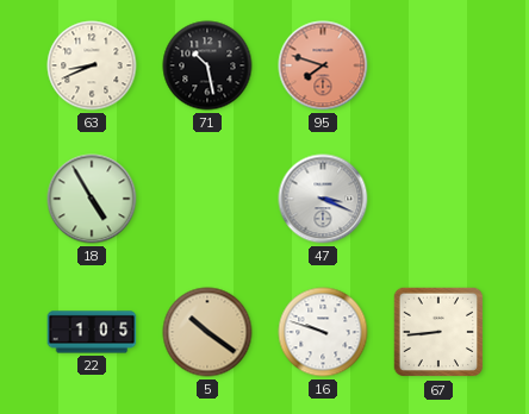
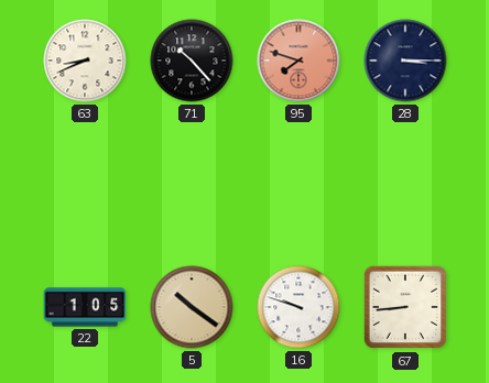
71: 10:28 -> 10:23
28: none -> 3:15
18: 4:55 -> none
47: 3:19 -> none
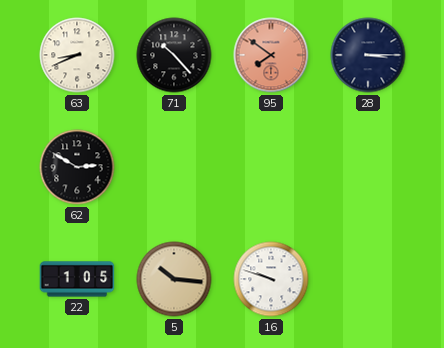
95: 7:48 -> 7:51
62: none -> 2:50
5: 10:21 -> 10:16
67: 8:44 -> none
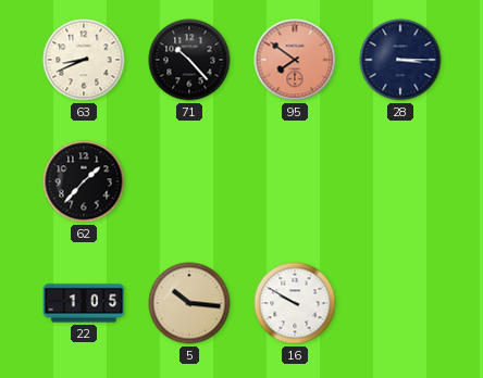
62: 2:50 -> 1:37
16: 9:48 -> 9:50
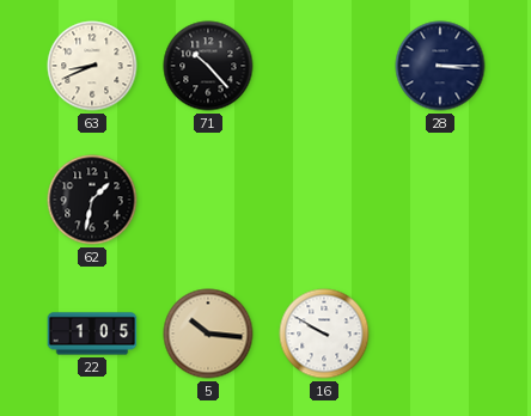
95: 7:51 -> none
62: 1:37 -> 1:32
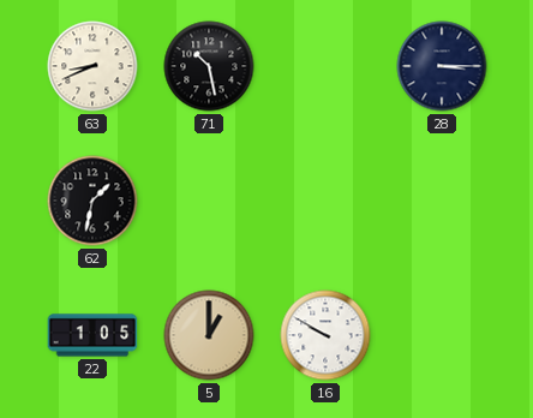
71: 10:23 -> 10:28
5: 10:16 -> 1:00
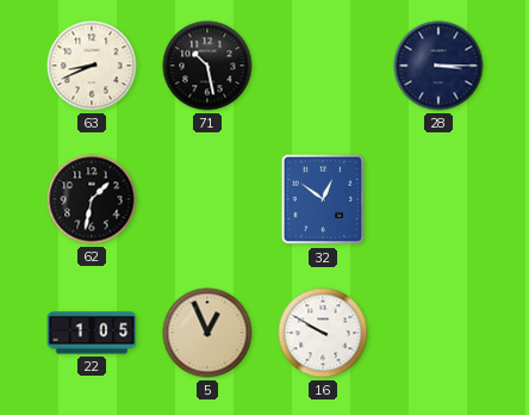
32: none -> 12:51
5: 1:00 -> 12:56
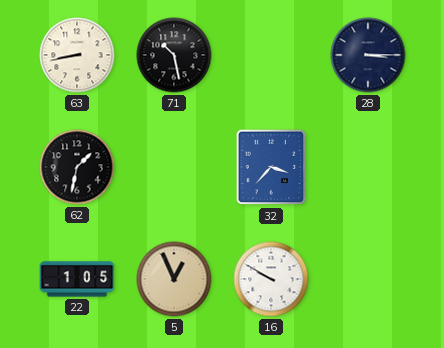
63: 8:41 -> 8:43
32: 12:51 -> 3:37
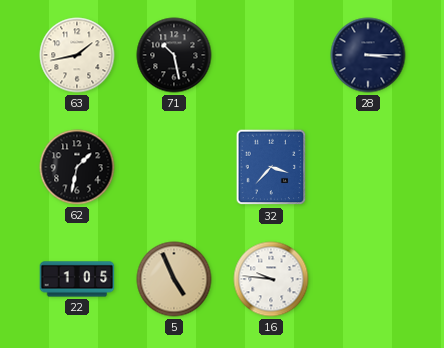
63: 8:43 -> 1:43
5: 12:56 -> 4:56
16: 9:50 -> 9:46
